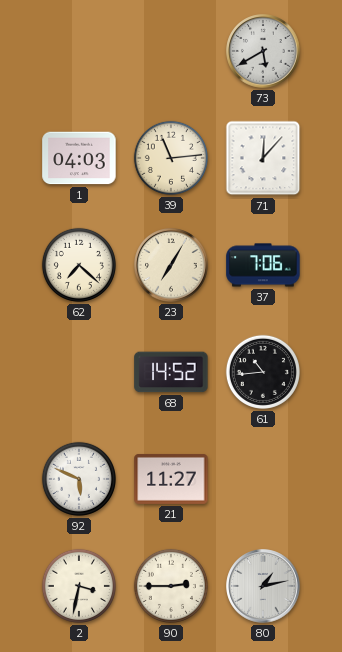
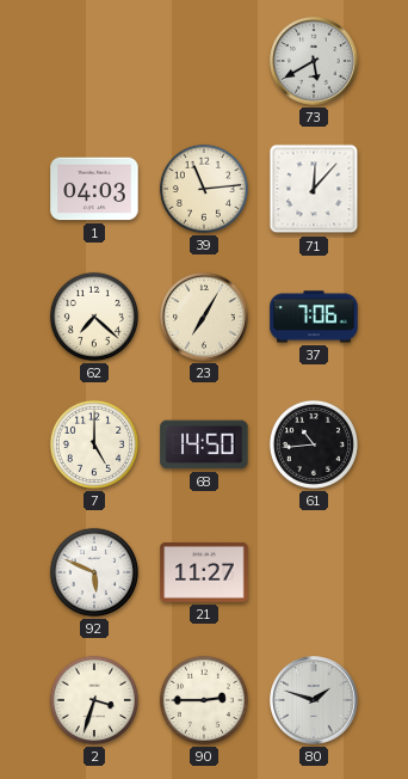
7: none -> 5:00
68: 14:52 -> 14:50
2: 3:32 -> 3:33
80: 1:13 -> 1:48
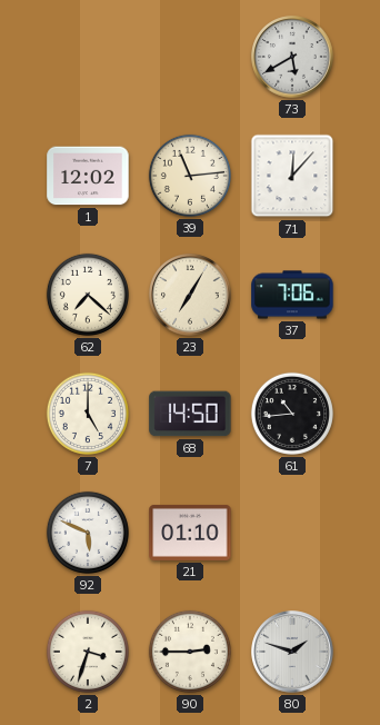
1: 04:03 -> 12:02
21: 11:27 -> 01:10
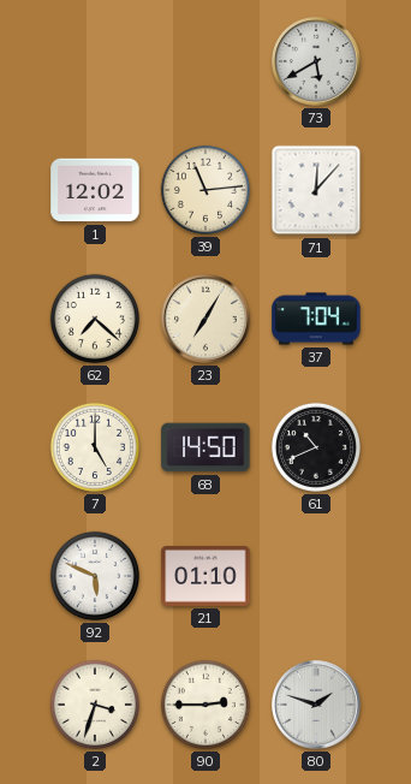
37: 7:06 -> 7:04
61: 10:44 -> 10:41
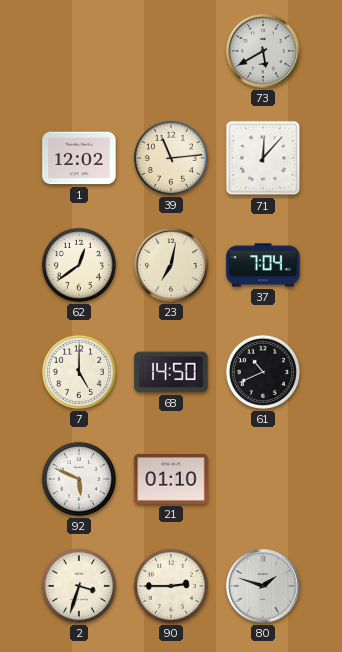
62: 7:22 -> 12:39
23: 7:05 -> 7:02
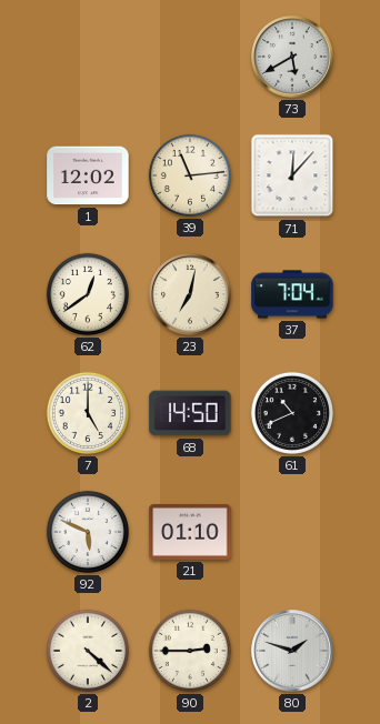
2: 3:33 -> 4:22
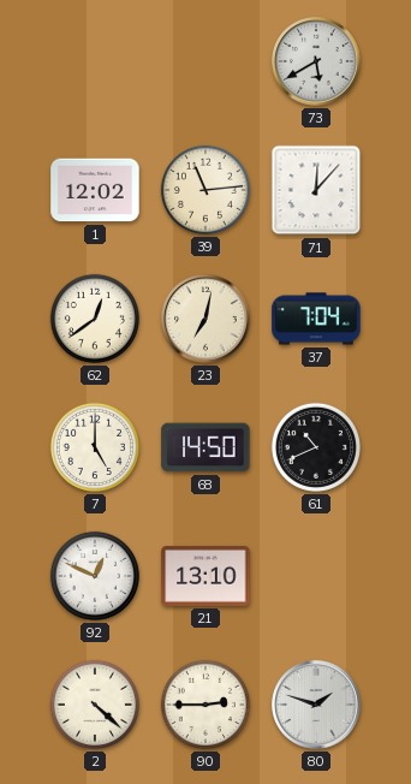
92: 5:49 -> 12:49
21: 01:10 -> 13:10
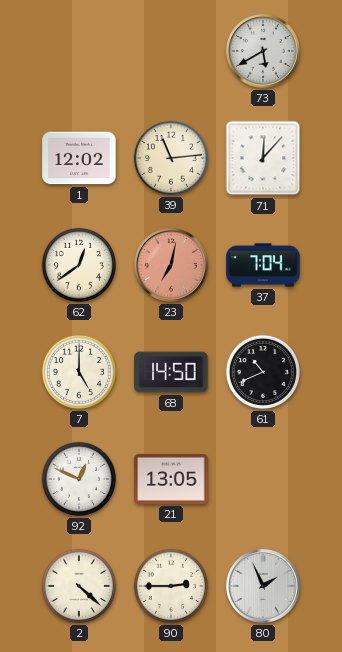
23 dial: cream -> salmon
21: 13:10 -> 13:05
80: 1:48 -> 1:56
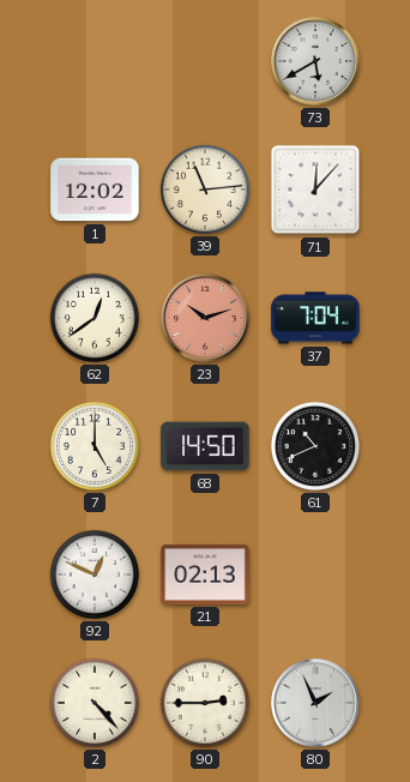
23: 7:02 -> 10:12
21: 13:05 -> 02:13
2: 4:22 -> 4:23
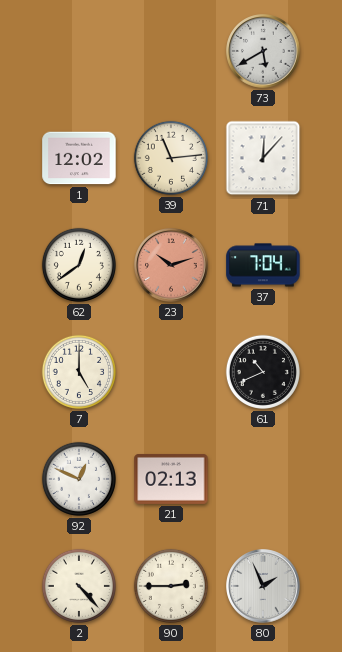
68: 14:50 -> none
